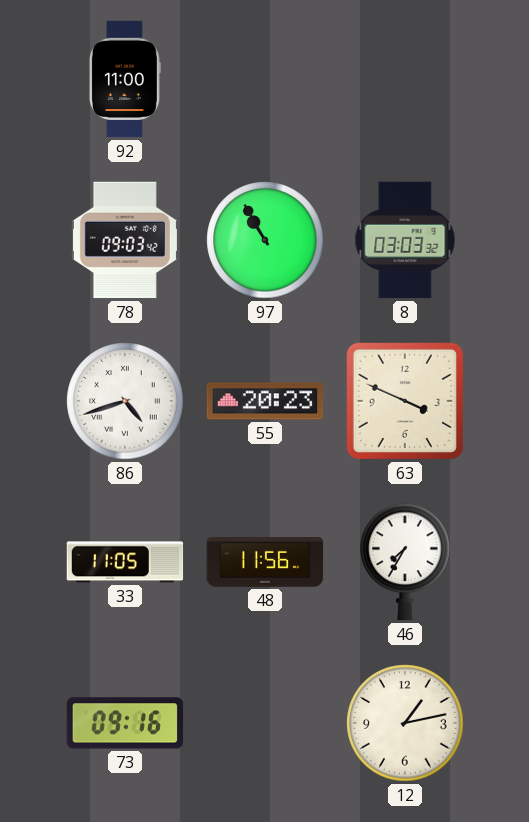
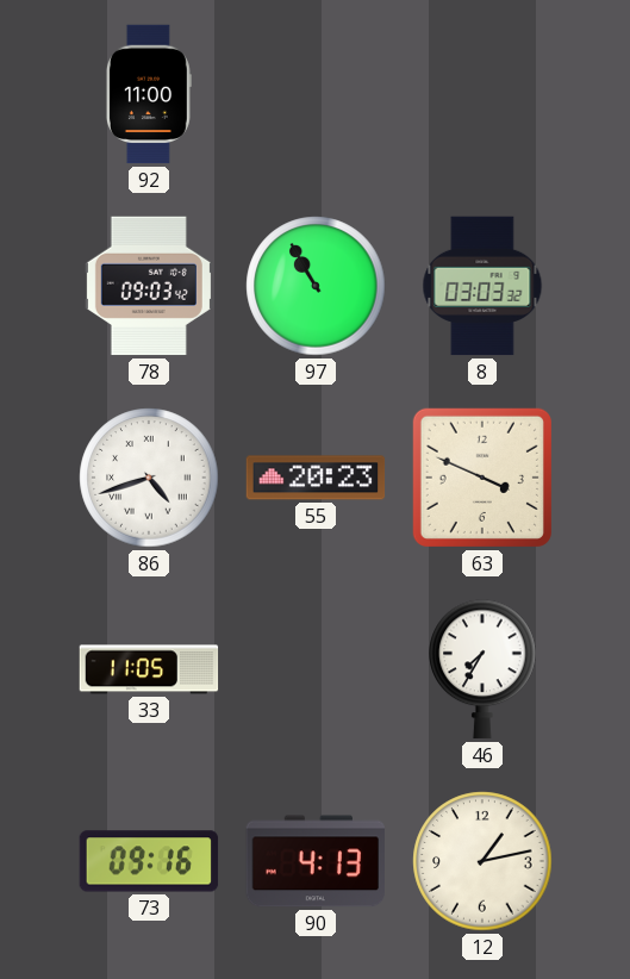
48: 11:56 -> none
90: none -> 4:13
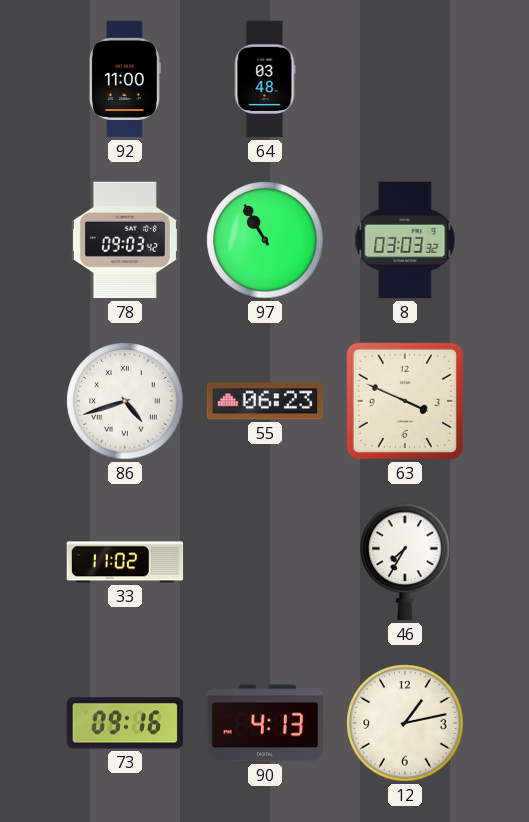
64: none -> 03:48
55: 20:23 -> 06:23
33: 11:05 -> 11:02
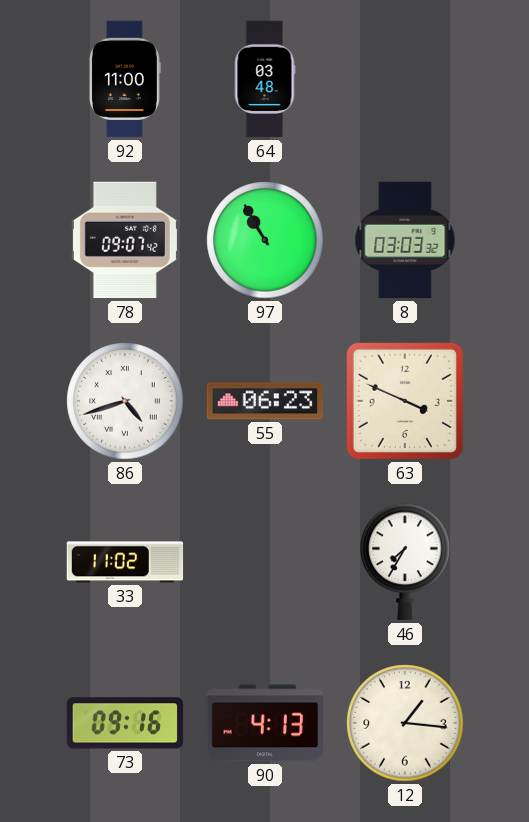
78: 09:03 -> 09:07
12: 1:13 -> 1:16
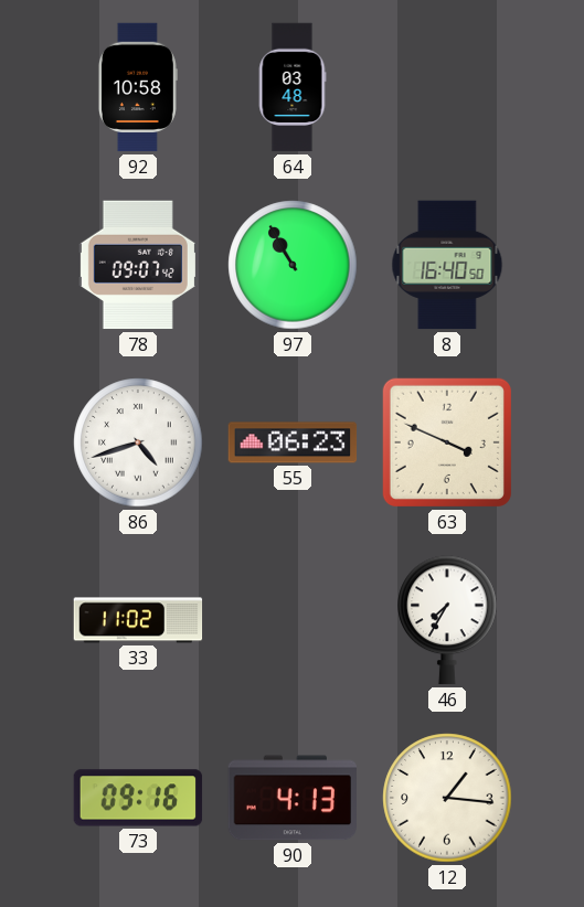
92: 11:00 -> 10:58
8: 03:03 -> 16:40
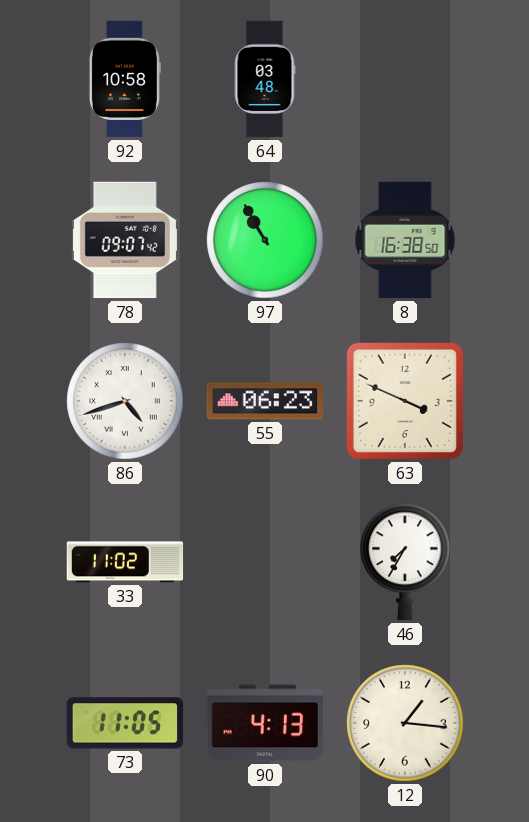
8: 16:40 -> 16:38
73: 09:16 -> 11:05
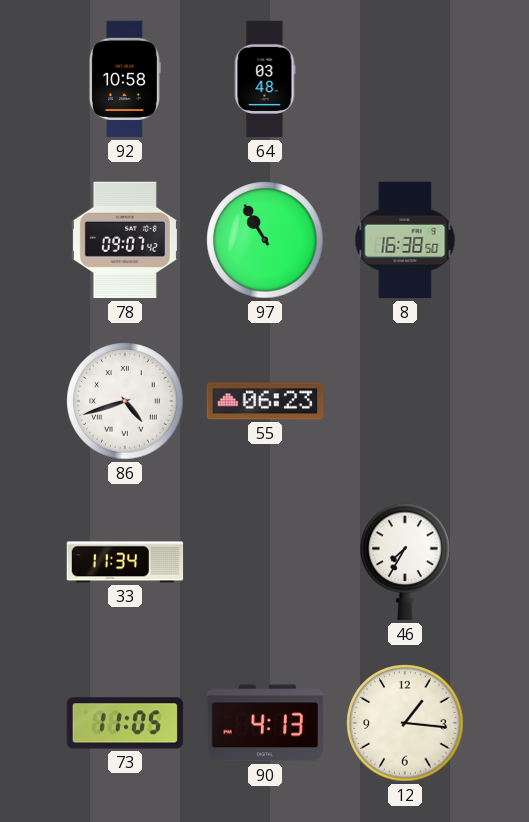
63: 3:49 -> none
33: 11:02 -> 11:34
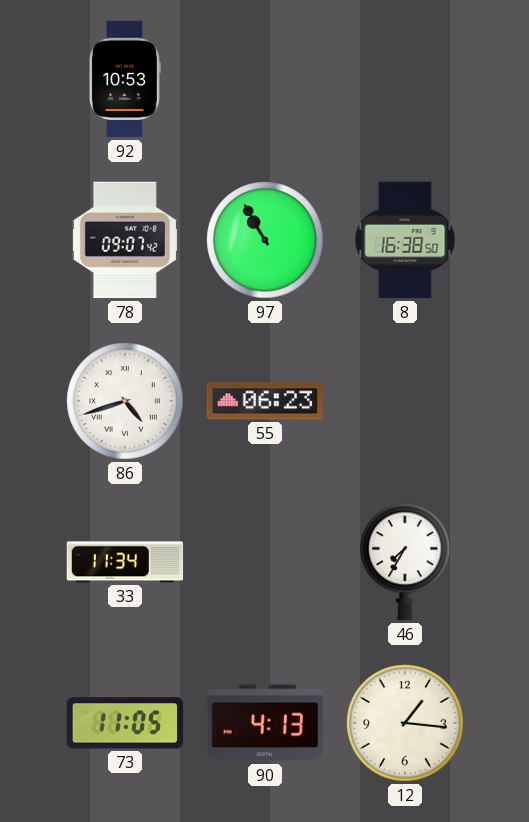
92: 10:58 -> 10:53
64: 03:48 -> none
